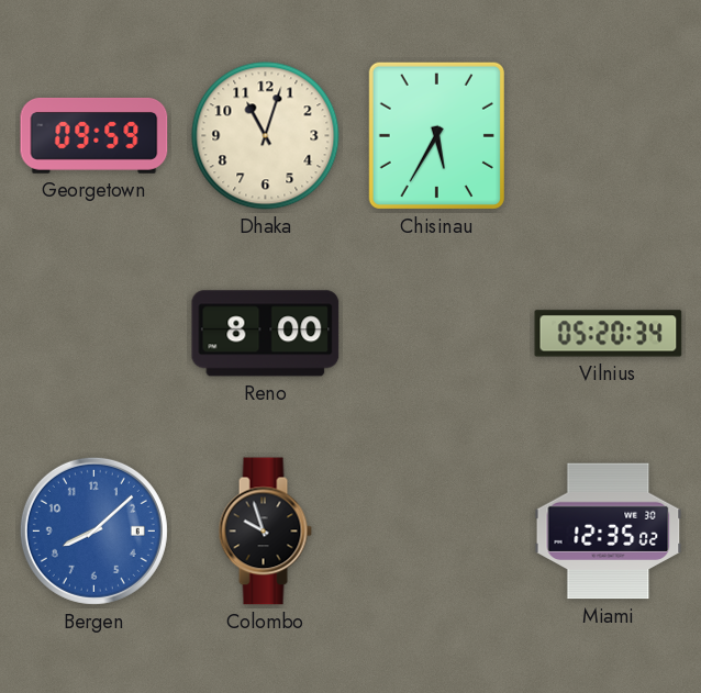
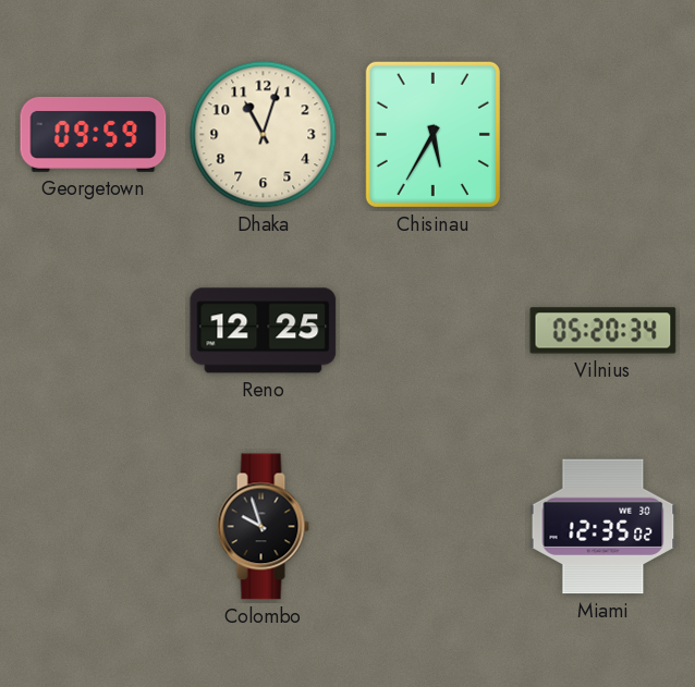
Reno: 8:00 -> 12:25
Bergen: 8:08 -> none
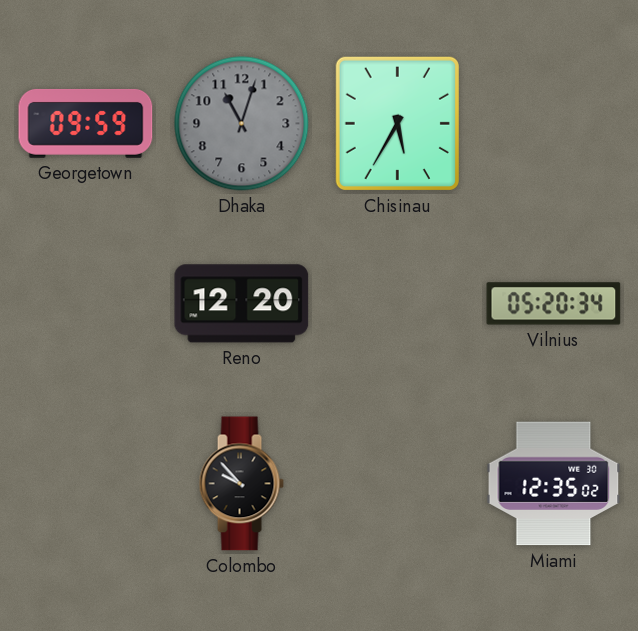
Dhaka dial: cream -> grey
Reno: 12:25 -> 12:20
Colombo: 9:57 -> 9:53
